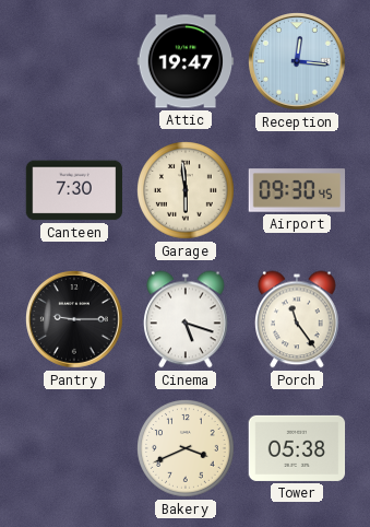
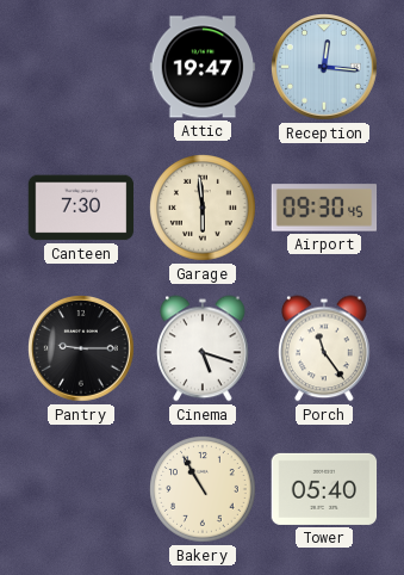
Bakery: 3:41 -> 10:55
Tower: 05:38 -> 05:40
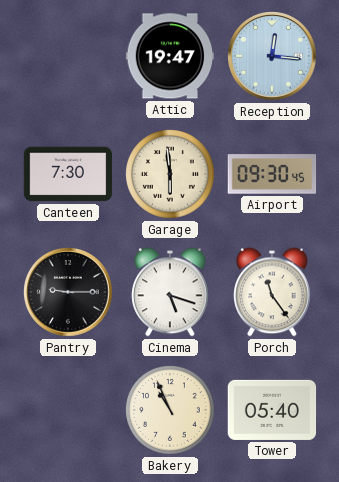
Bakery: 10:55 -> 10:56
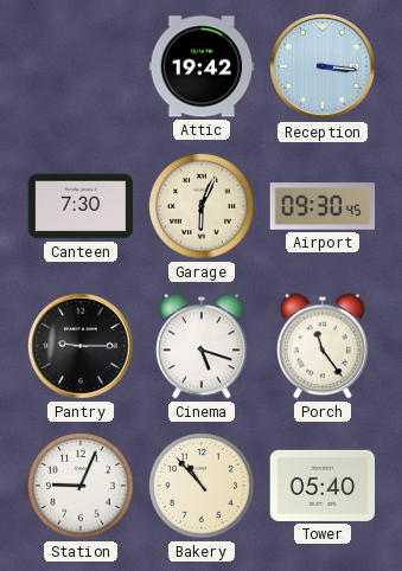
Attic: 19:47 -> 19:42
Reception: 12:16 -> 3:16
Garage: 5:59 -> 6:04
Station: none -> 9:04
Bakery: 10:56 -> 10:53
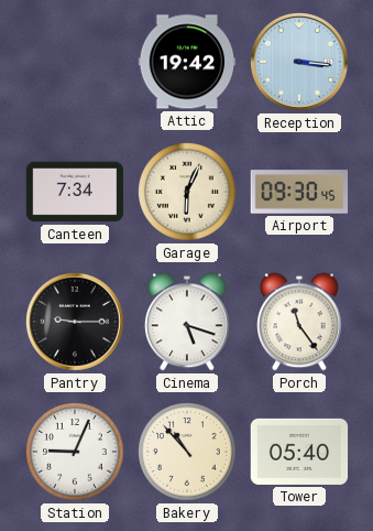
Canteen: 7:30 -> 7:34
